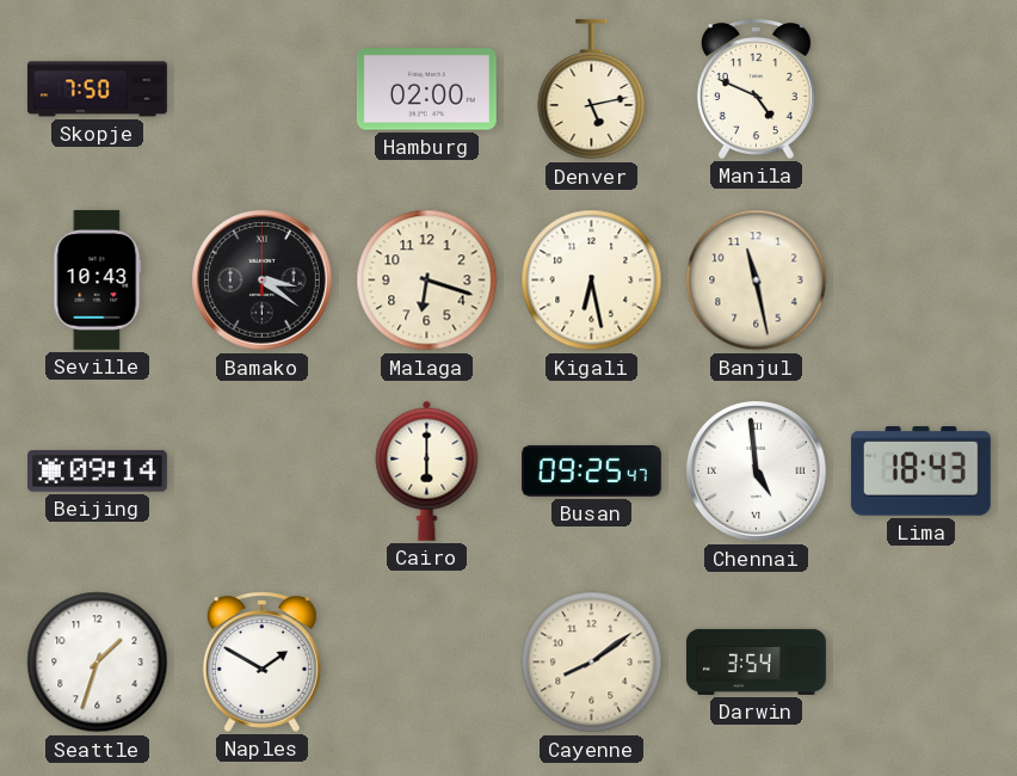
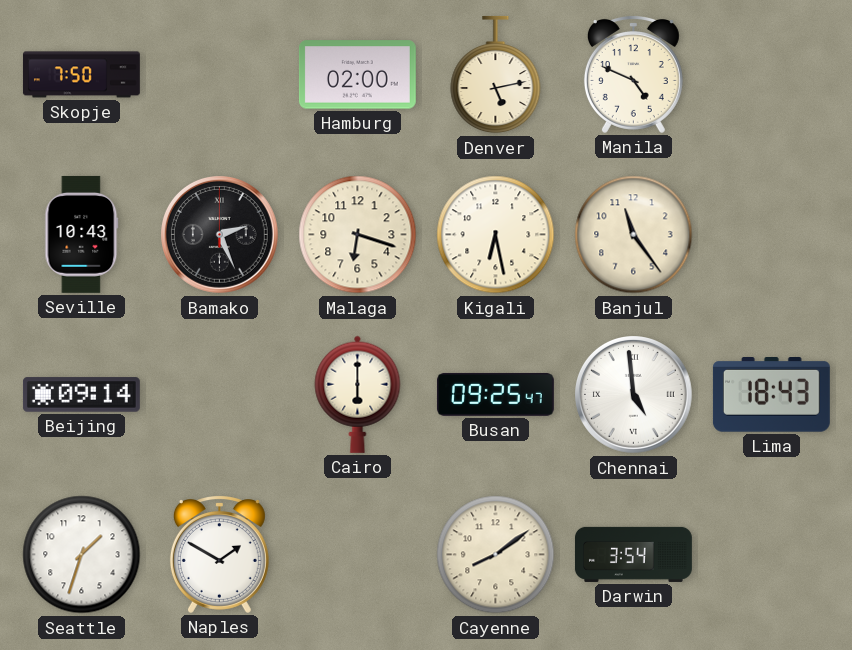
Bamako: 3:21 -> 2:26
Banjul: 11:28 -> 11:24
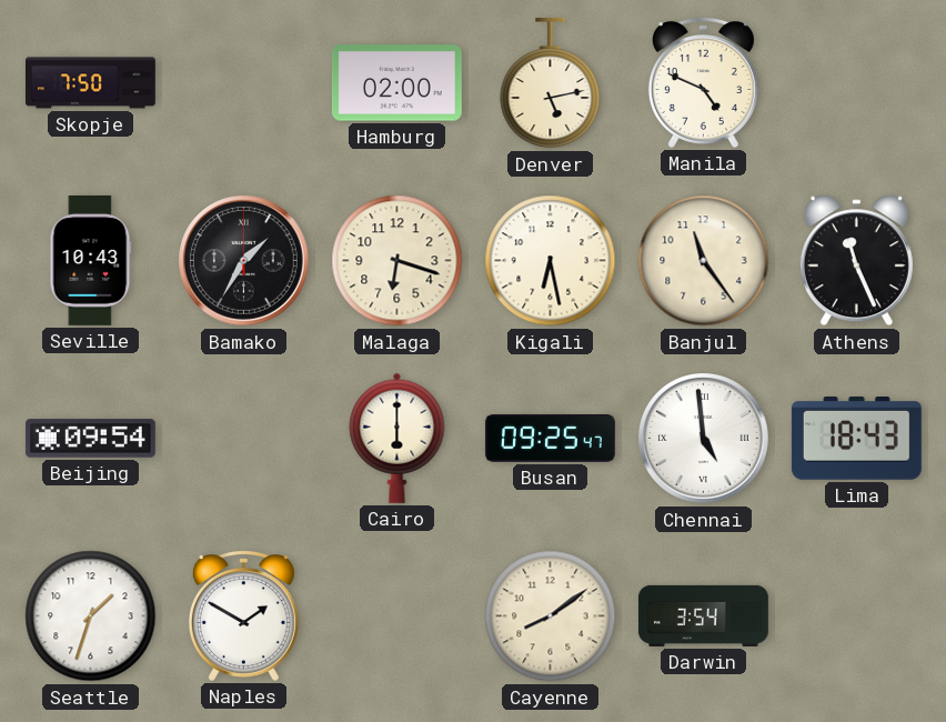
Bamako: 2:26 -> 1:35
Athens: none -> 11:26
Beijing: 09:14 -> 09:54
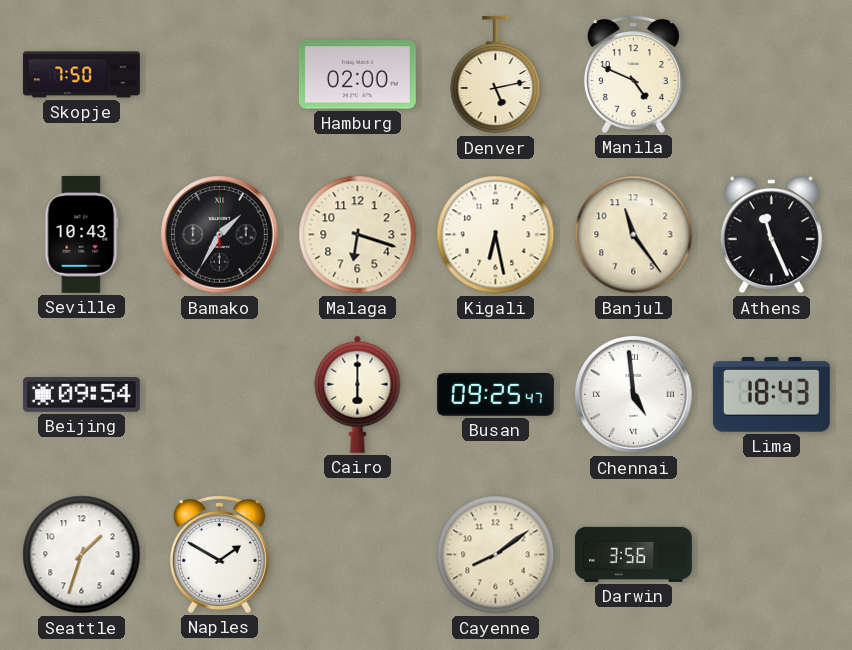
Darwin: 3:54 -> 3:56
